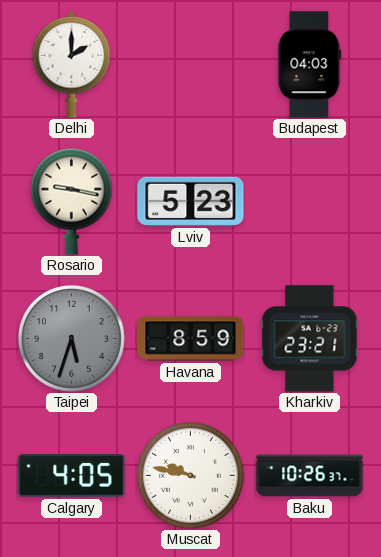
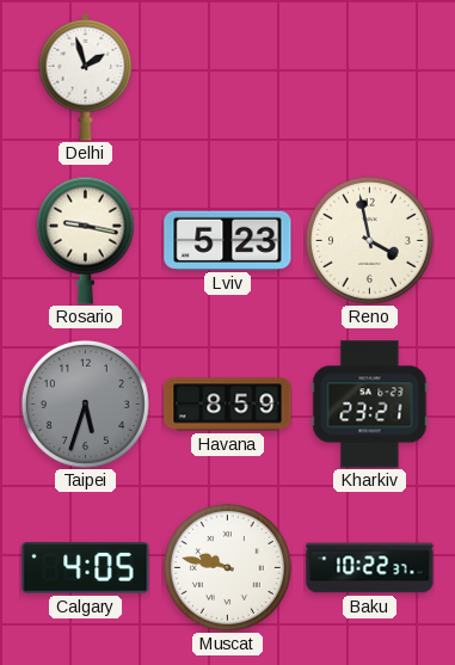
Delhi: 2:00 -> 1:57
Budapest: 04:03 -> none
Reno: none -> 3:58
Baku: 10:26 -> 10:22
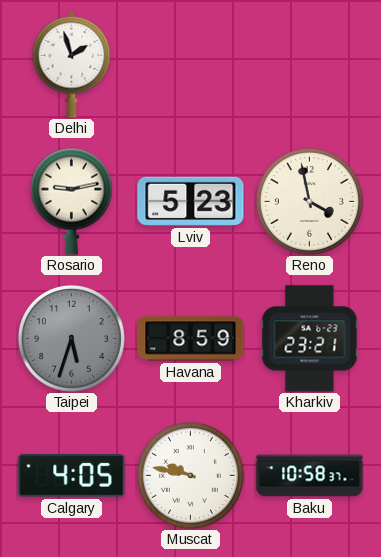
Rosario: 9:17 -> 9:13
Baku: 10:22 -> 10:58
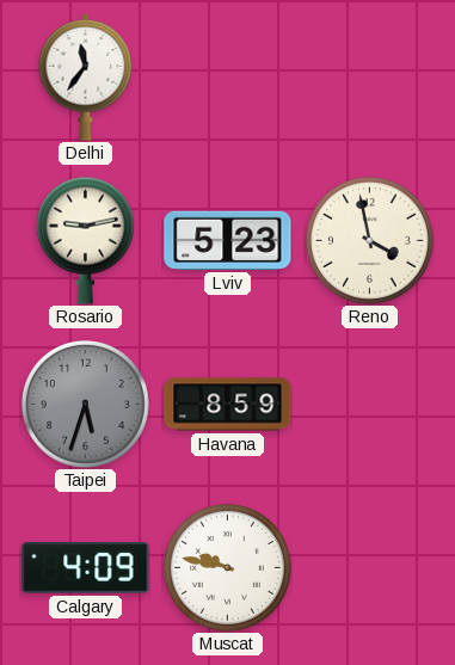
Delhi: 1:57 -> 11:36
Kharkiv: 23:21 -> none
Calgary: 4:05 -> 4:09
Baku: 10:58 -> none
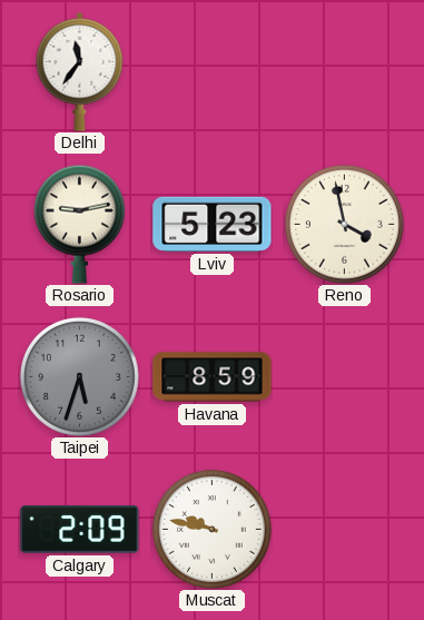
Calgary: 4:09 -> 2:09
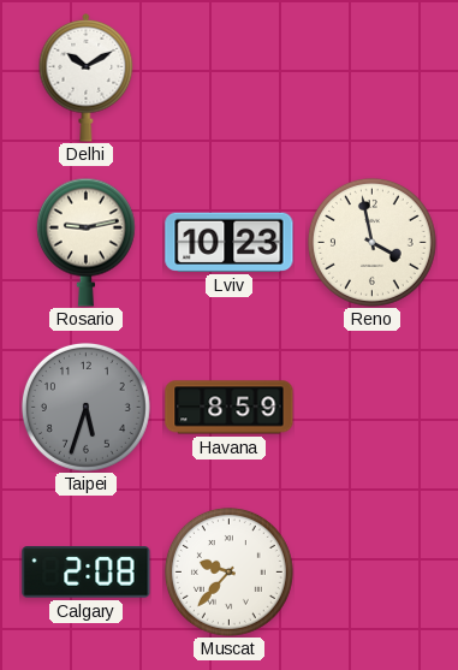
Delhi: 11:36 -> 10:10
Lviv: 5:23 -> 10:23
Calgary: 2:09 -> 2:08
Muscat: 9:47 -> 9:37
